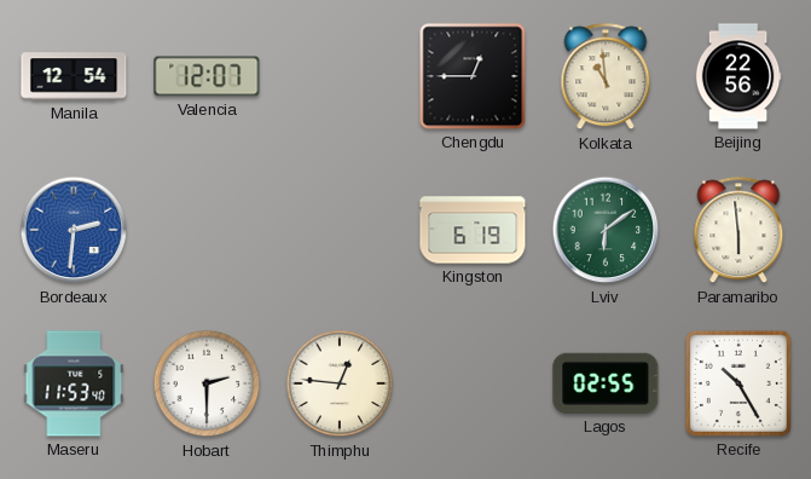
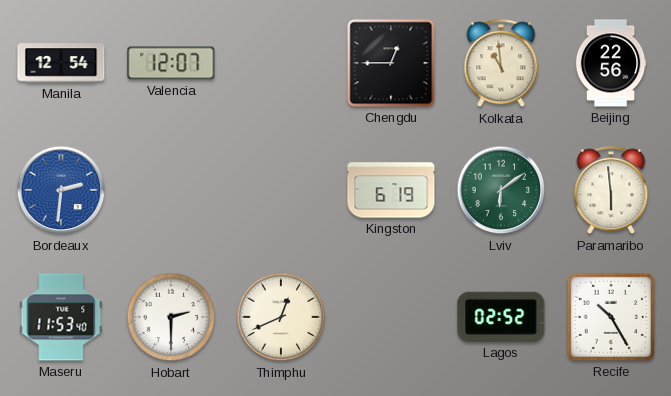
Thimphu: 12:46 -> 12:41
Lagos: 02:55 -> 02:52
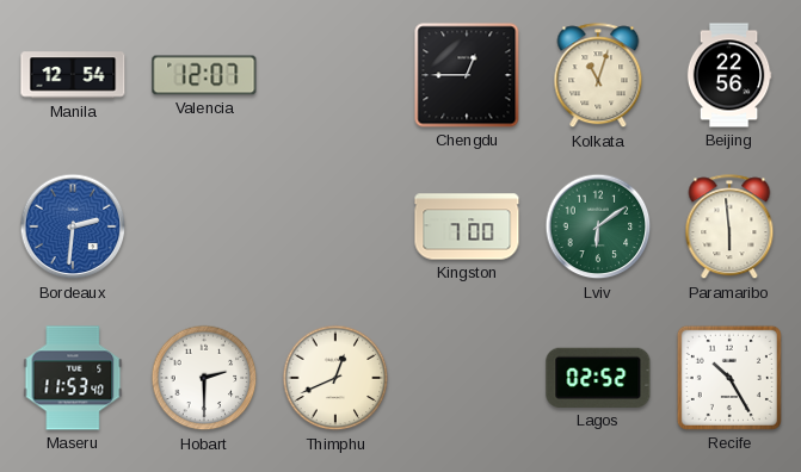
Kolkata: 10:59 -> 11:03
Kingston: 6:19 -> 7:00
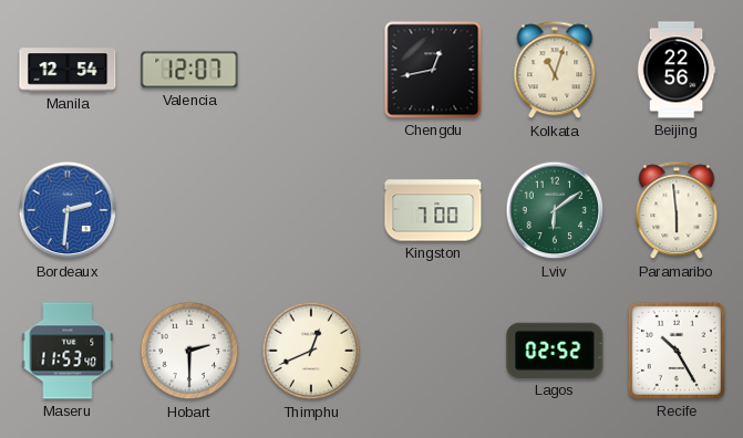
Chengdu: 12:45 -> 12:43
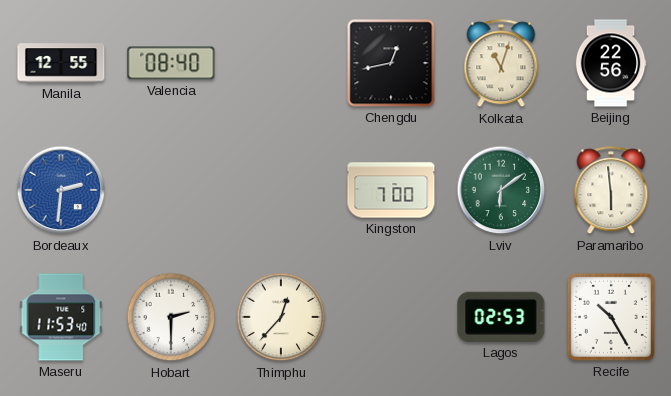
Manila: 12:54 -> 12:55
Valencia: 12:07 -> 08:40
Thimphu: 12:41 -> 12:37
Lagos: 02:52 -> 02:53
